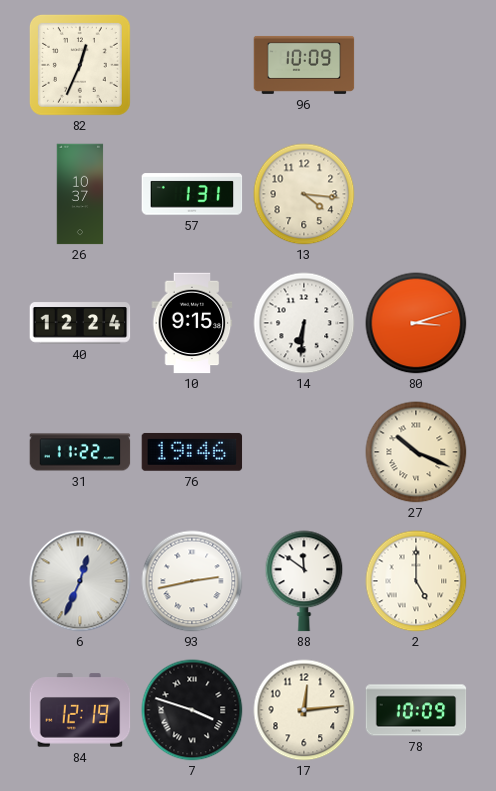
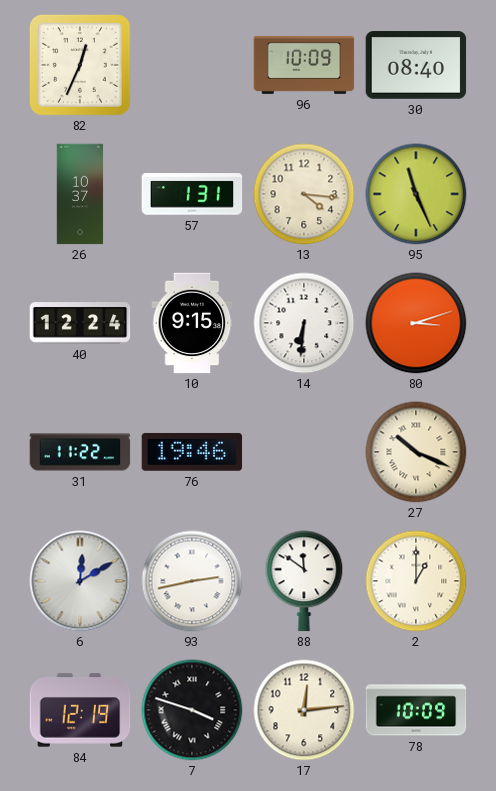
30: none -> 08:40
95: none -> 11:26
6: 12:34 -> 12:10
2: 5:00 -> 1:00
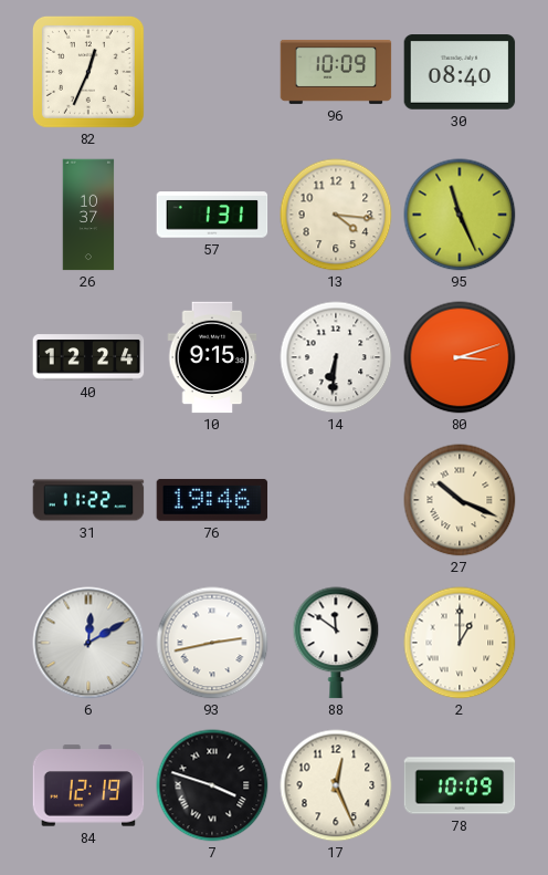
17: 12:14 -> 12:26
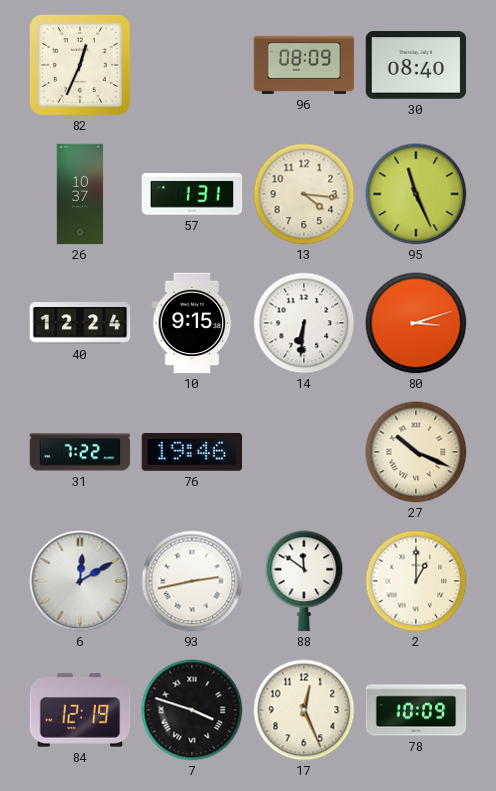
96: 10:09 -> 08:09
31: 11:22 -> 7:22
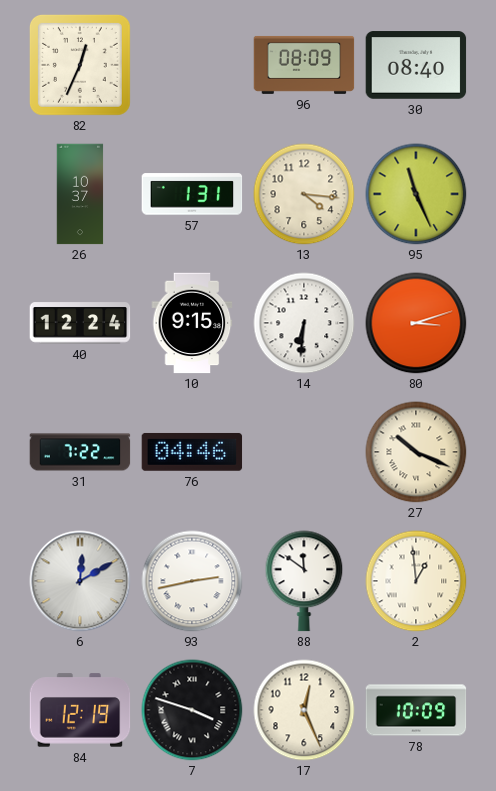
76: 19:46 -> 04:46
2: 1:00 -> 12:59
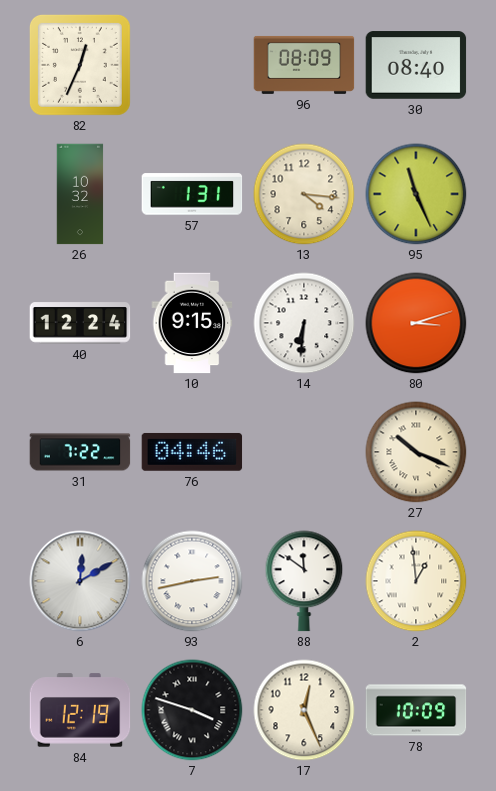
26: 10:37 -> 10:32
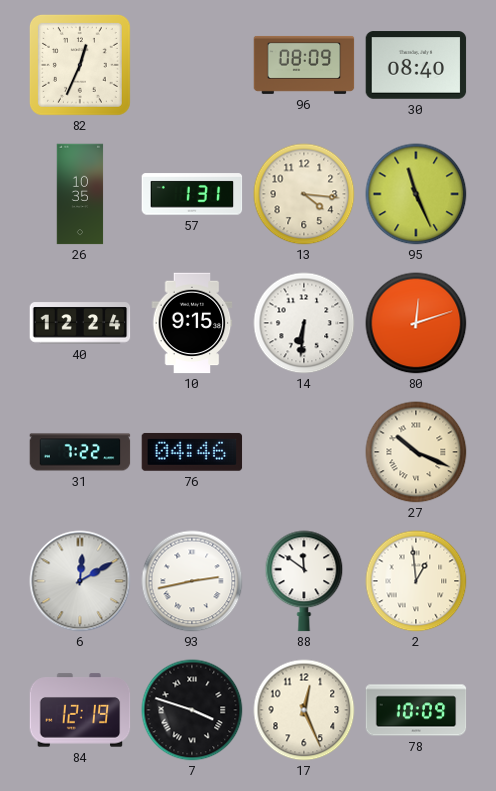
26: 10:32 -> 10:35
80: 3:12 -> 12:12
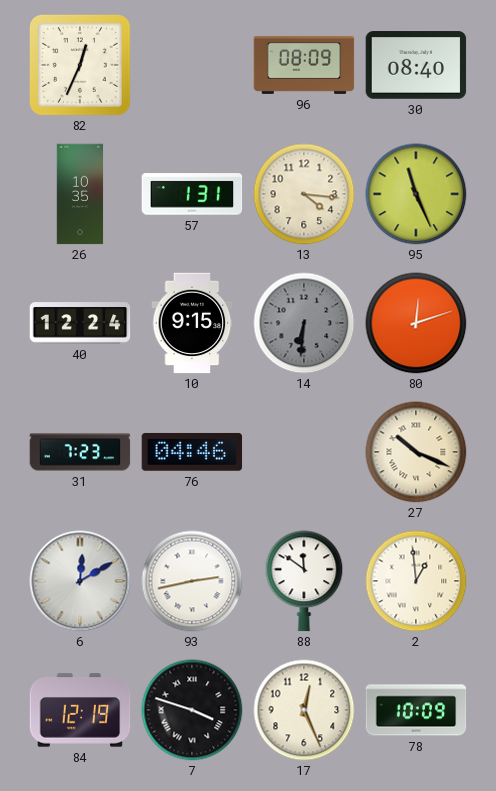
14 dial: white -> grey
31: 7:22 -> 7:23
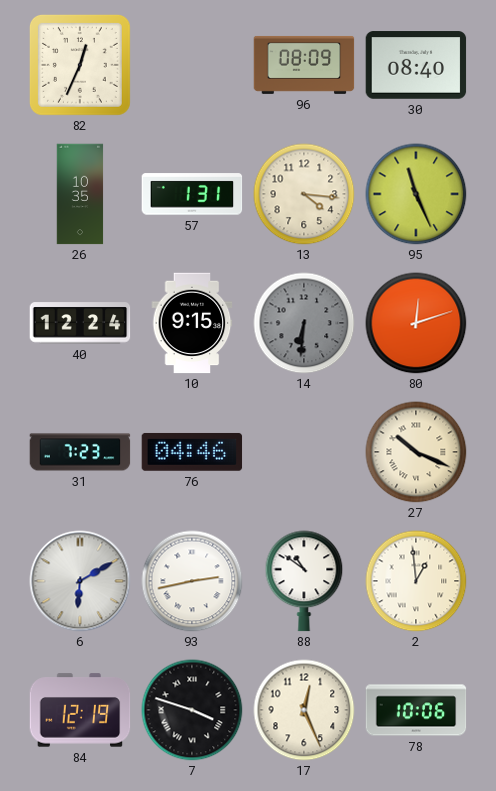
6: 12:10 -> 6:10
88: 11:51 -> 10:51
78: 10:09 -> 10:06
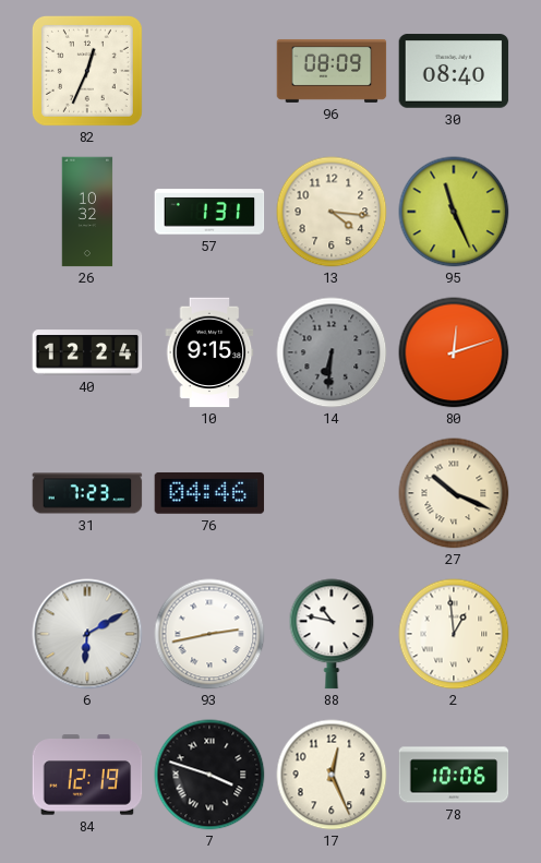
26: 10:35 -> 10:32
88: 10:51 -> 10:47
